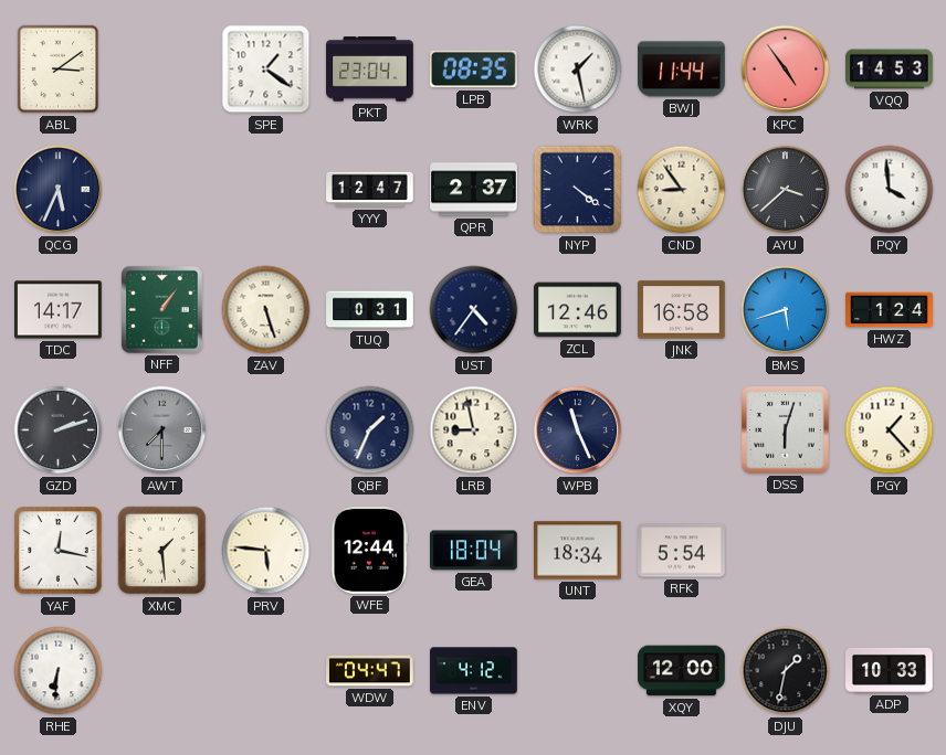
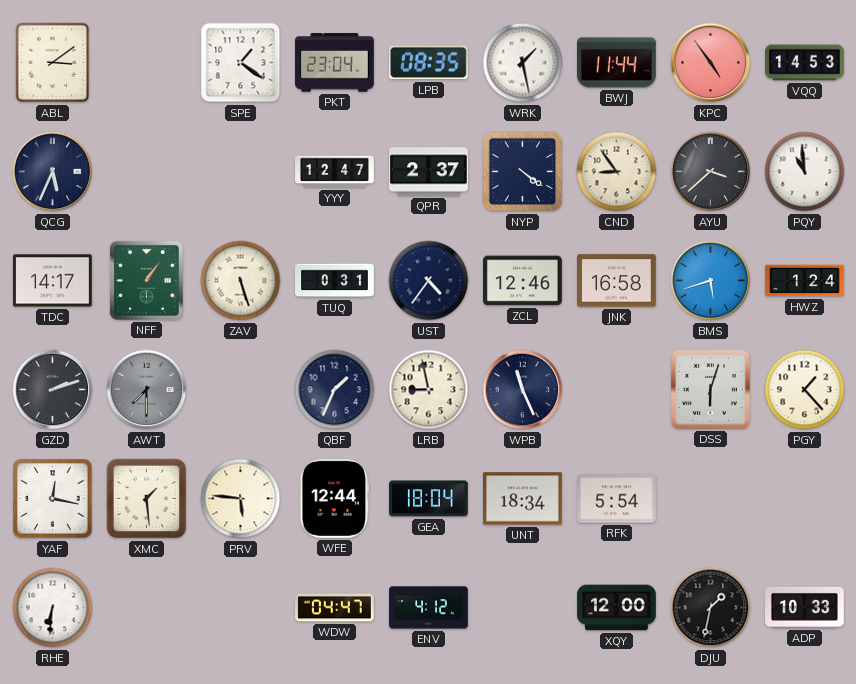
PQY: 3:59 -> 10:59
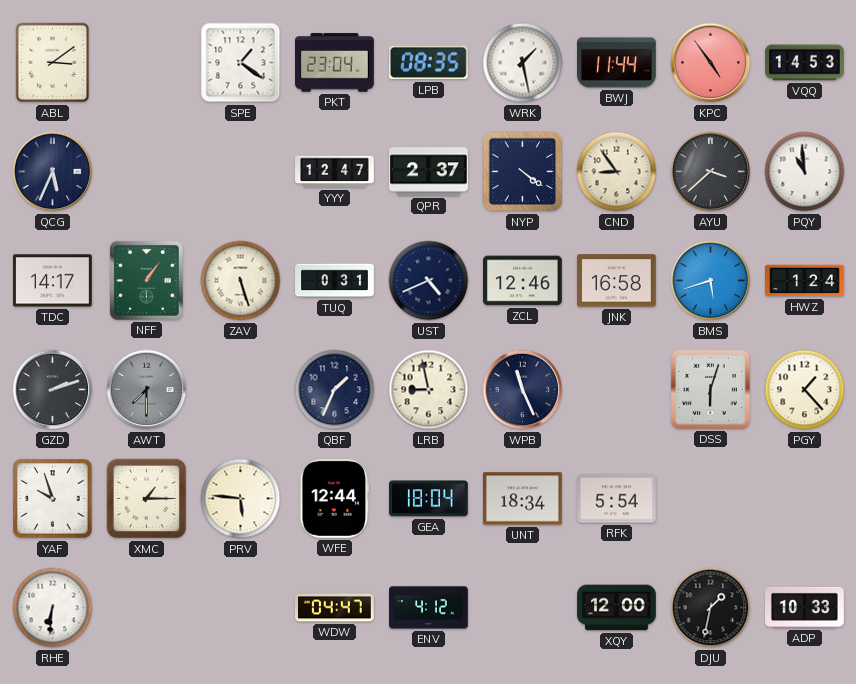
UST: 4:36 -> 4:41
YAF: 12:17 -> 9:57
XMC: 1:29 -> 1:15
